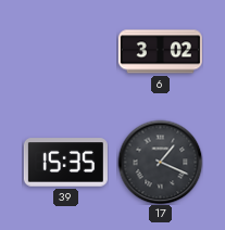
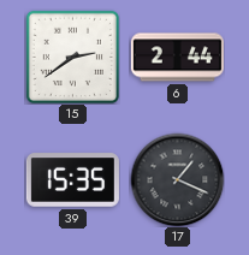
15: none -> 2:39
6: 3:02 -> 2:44
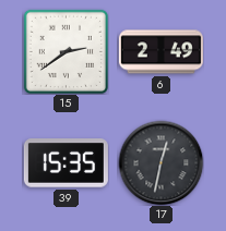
6: 2:44 -> 2:49
17: 1:19 -> 12:32
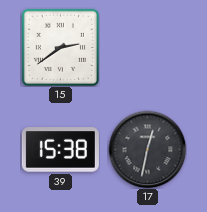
6: 2:49 -> none
39: 15:35 -> 15:38
